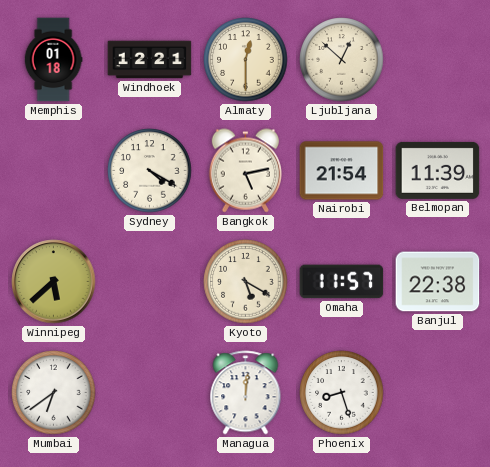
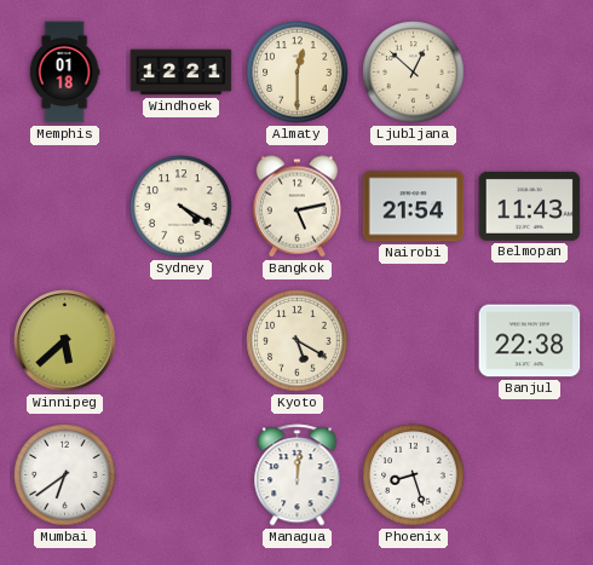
Belmopan: 11:39 -> 11:43
Omaha: 11:57 -> none
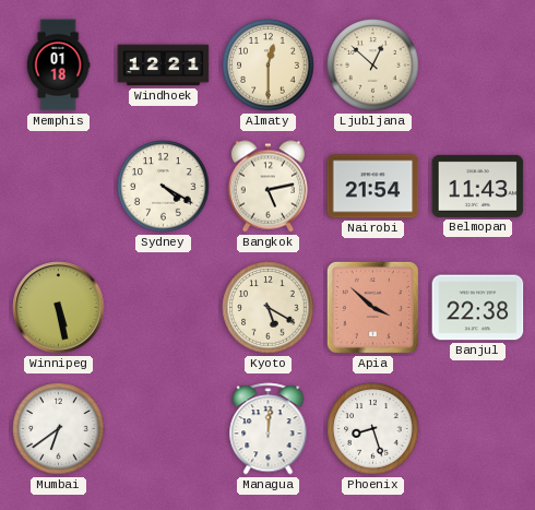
Winnipeg: 5:38 -> 5:28
Apia: none -> 3:52
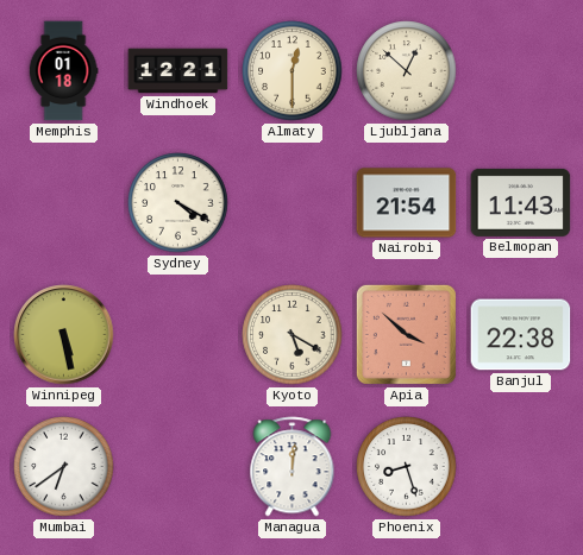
Bangkok: 5:13 -> none
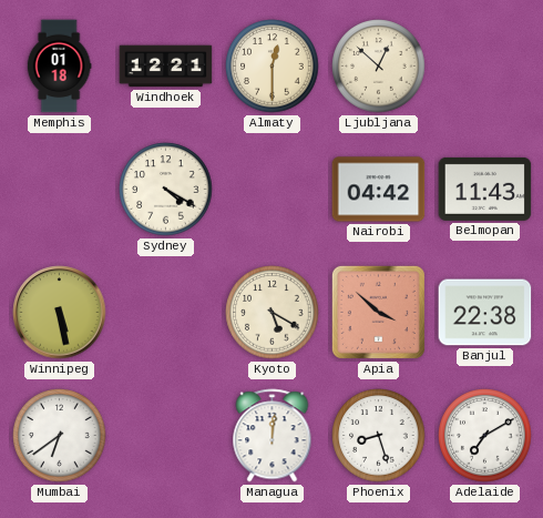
Nairobi: 21:54 -> 04:42
Adelaide: none -> 7:10
